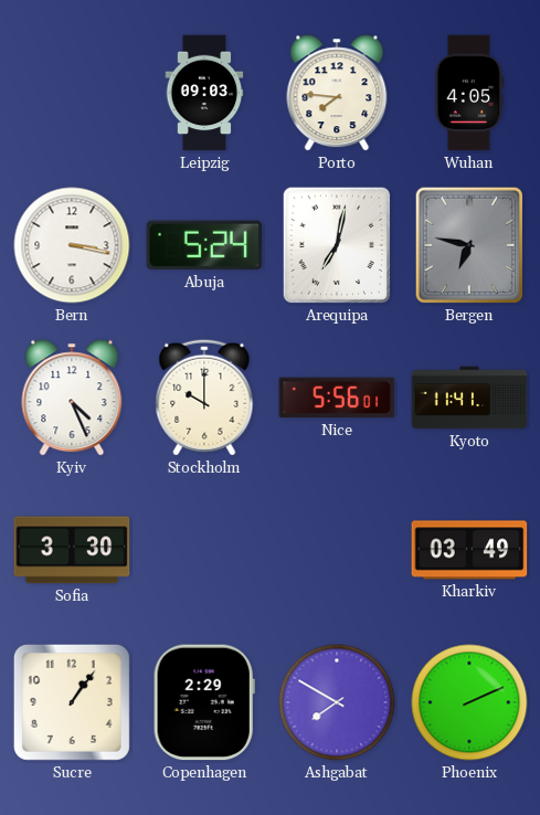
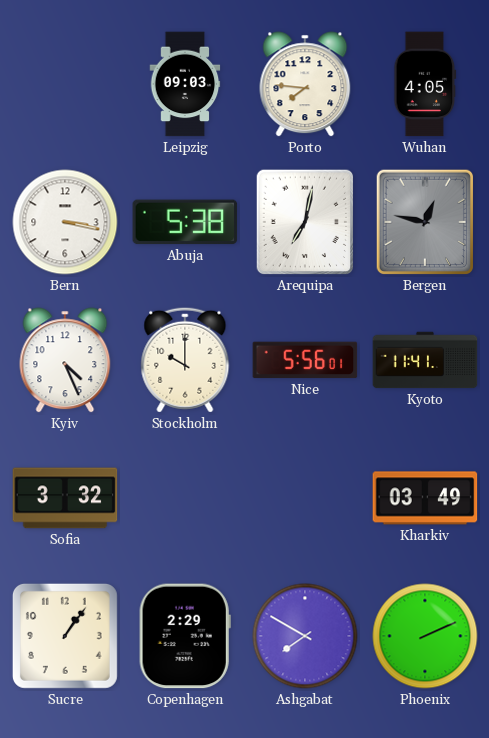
Abuja: 5:24 -> 5:38
Bergen: 6:47 -> 12:47
Sofia: 3:30 -> 3:32
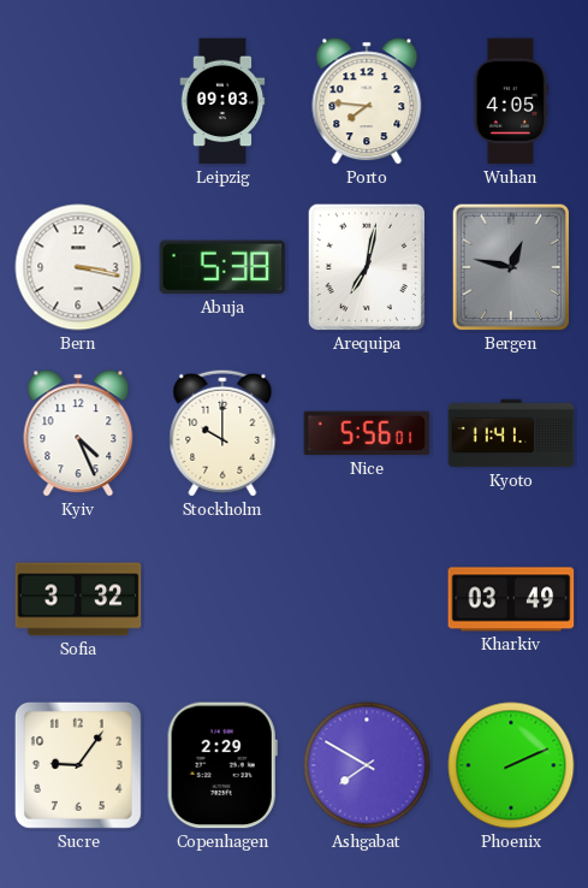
Sucre: 1:06 -> 9:06
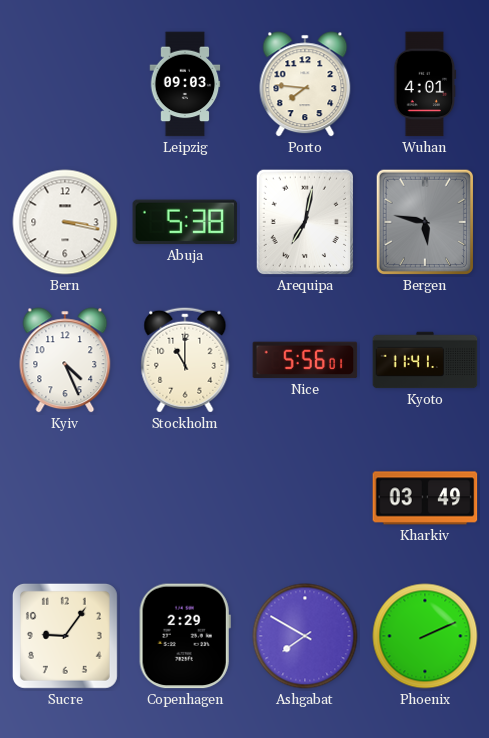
Wuhan: 4:05 -> 4:01
Bergen: 12:47 -> 5:47
Stockholm: 10:00 -> 11:00
Sofia: 3:32 -> none
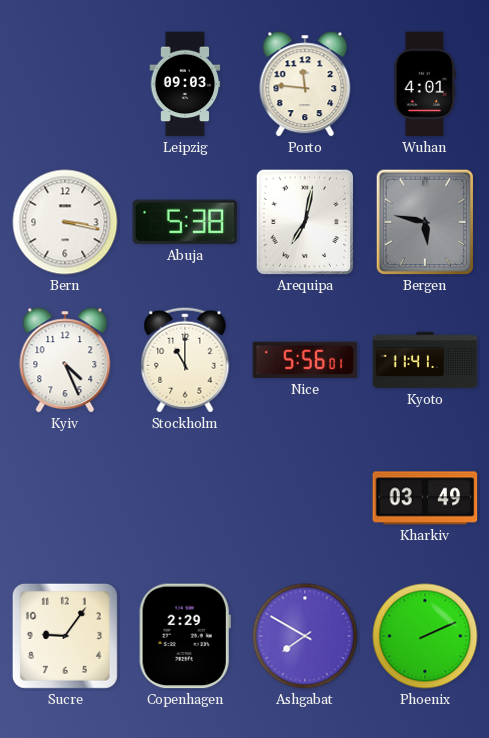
Porto: 7:46 -> 11:46
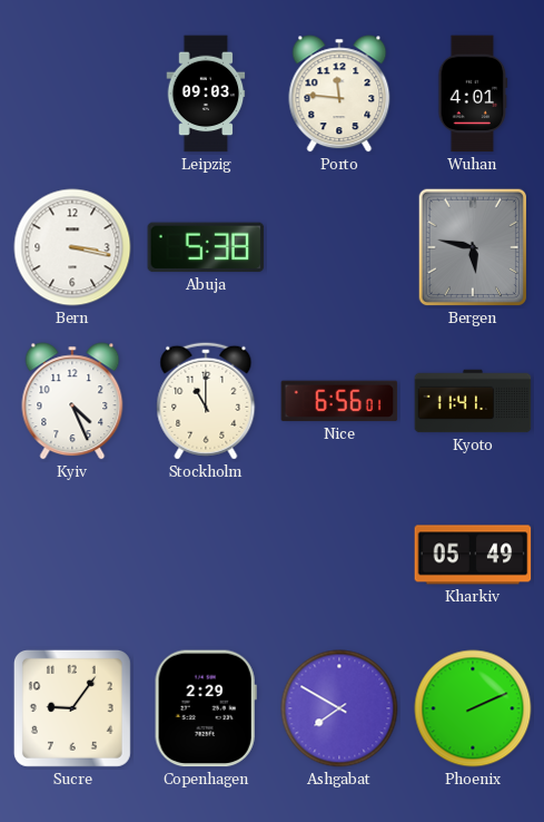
Arequipa: 7:02 -> none
Nice: 5:56 -> 6:56
Kharkiv: 03:49 -> 05:49
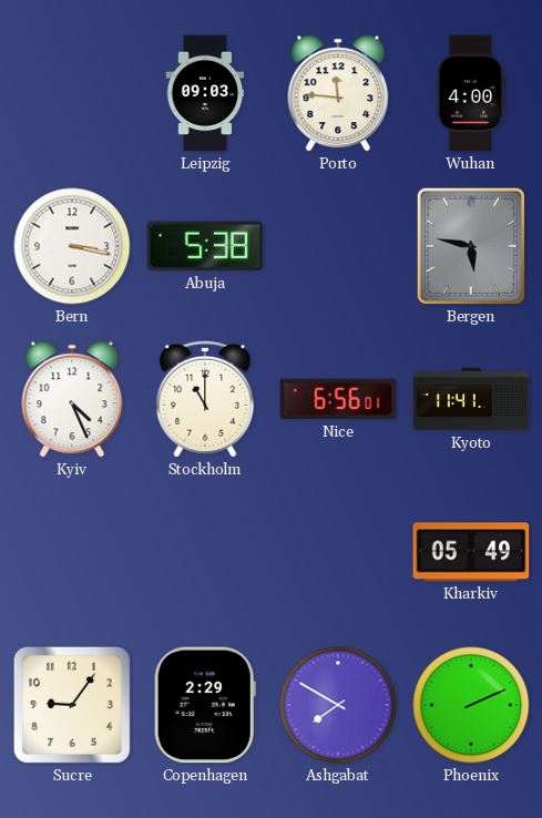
Wuhan: 4:01 -> 4:00
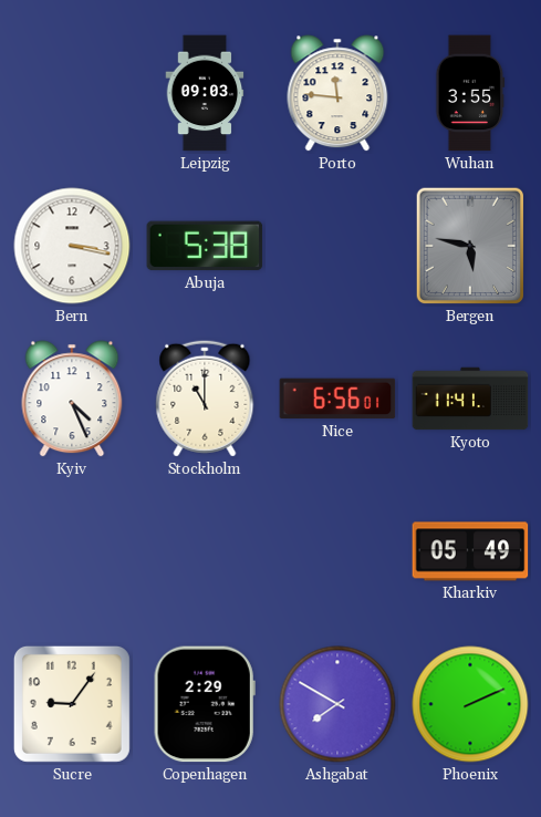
Wuhan: 4:00 -> 3:55
